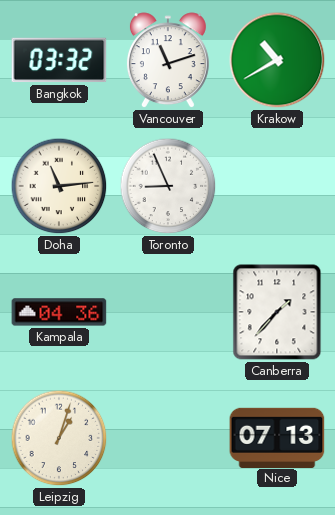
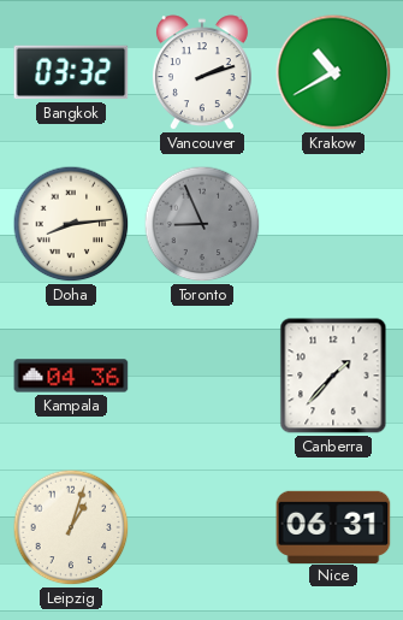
Vancouver: 11:12 -> 2:12
Doha: 11:14 -> 8:14
Toronto dial: white -> grey
Nice: 07:13 -> 06:31
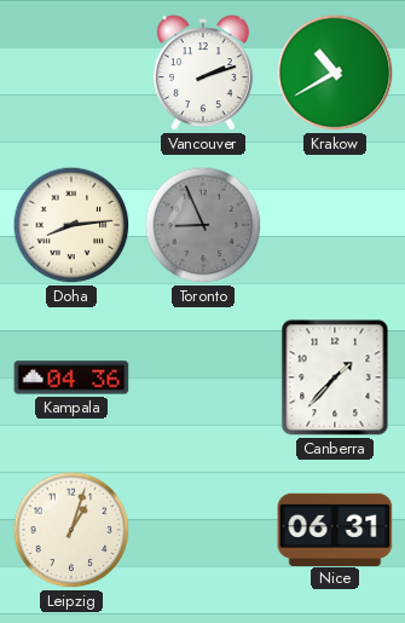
Bangkok: 03:32 -> none
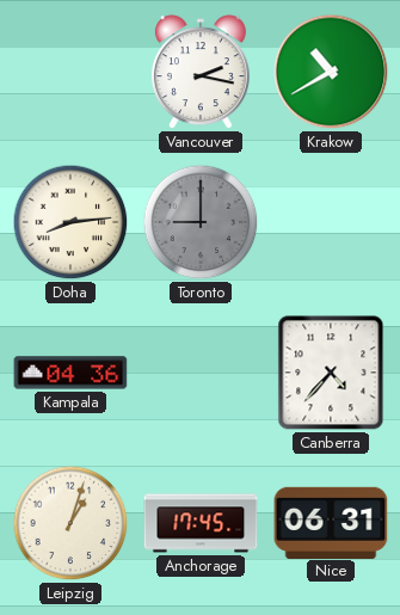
Vancouver: 2:12 -> 2:17
Toronto: 8:56 -> 9:00
Canberra: 1:37 -> 4:37
Anchorage: none -> 17:45
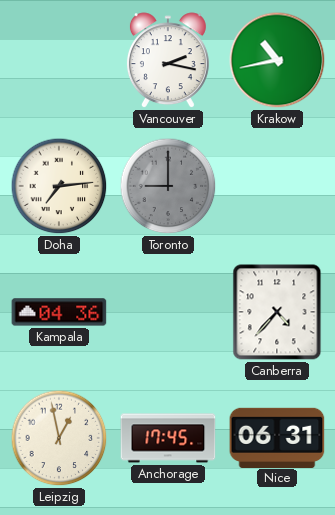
Krakow: 10:40 -> 10:43
Doha: 8:14 -> 7:14
Leipzig: 1:03 -> 12:58
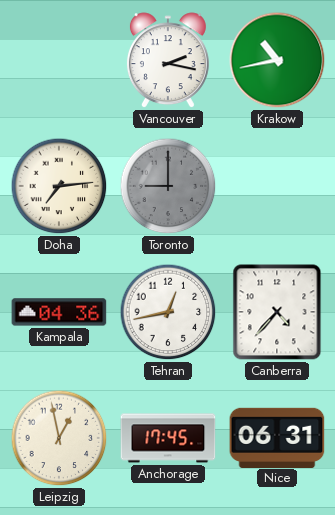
Tehran: none -> 12:43
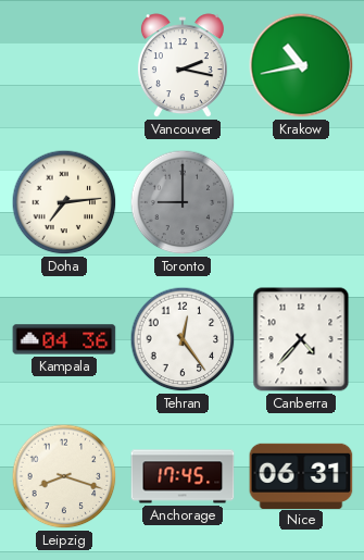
Tehran: 12:43 -> 12:24
Leipzig: 12:58 -> 8:18
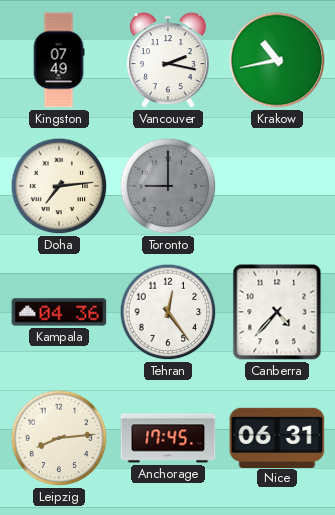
Kingston: none -> 07:49
Leipzig: 8:18 -> 8:14
